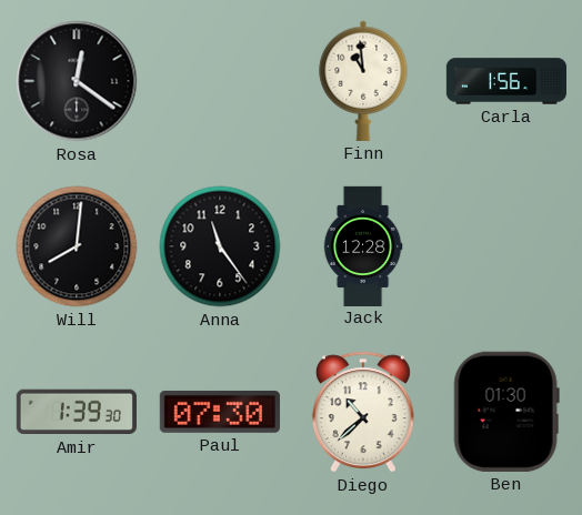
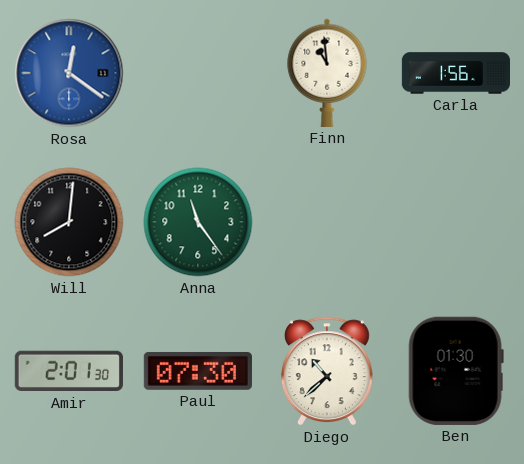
Rosa dial: black -> blue
Anna dial: black -> green
Jack: 12:28 -> none
Amir: 1:39 -> 2:01
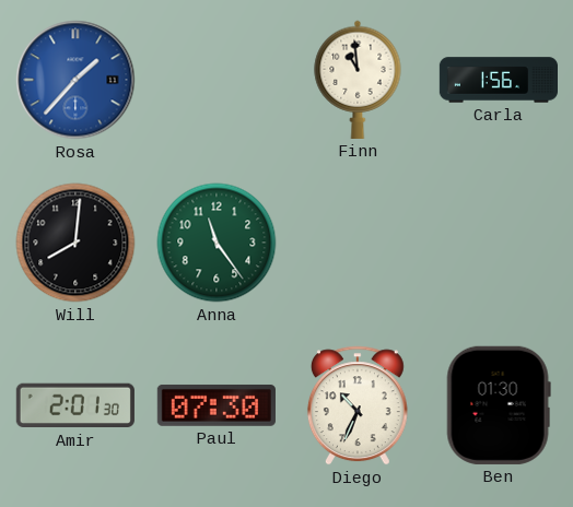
Rosa: 12:21 -> 1:37
Diego: 10:38 -> 10:34
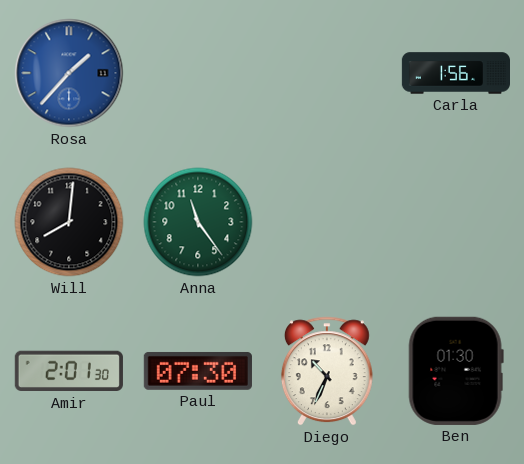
Finn: 10:59 -> none
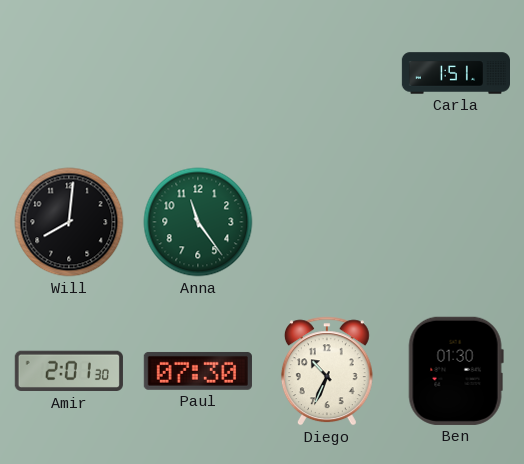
Rosa: 1:37 -> none
Carla: 1:56 -> 1:51
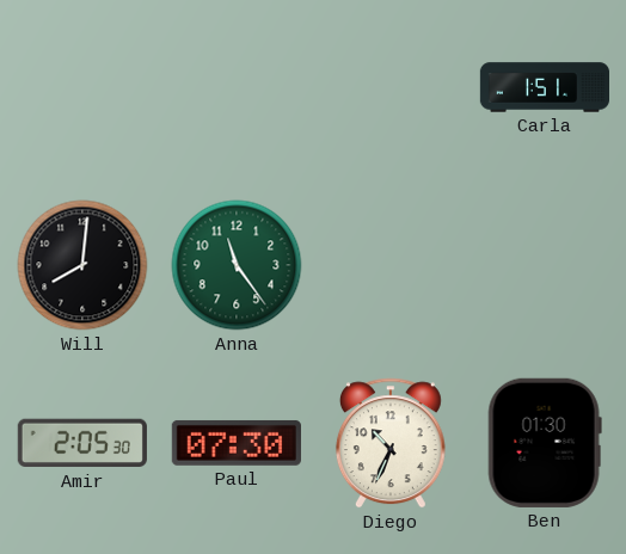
Amir: 2:01 -> 2:05
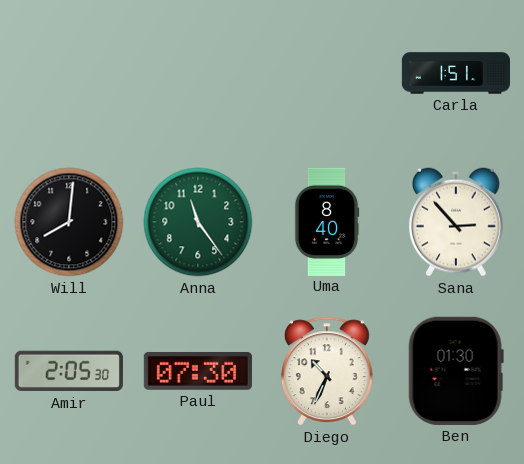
Uma: none -> 8:40
Sana: none -> 2:53
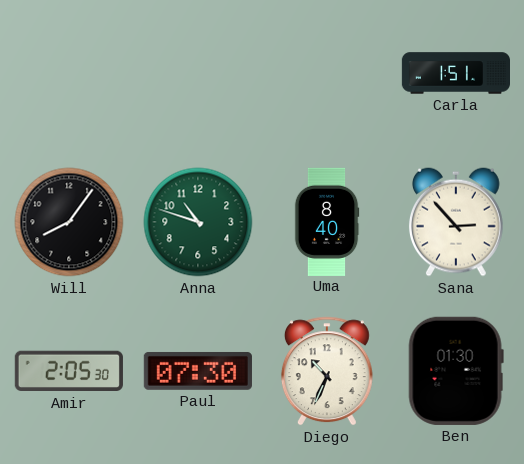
Will: 8:01 -> 8:06
Anna: 11:24 -> 10:48
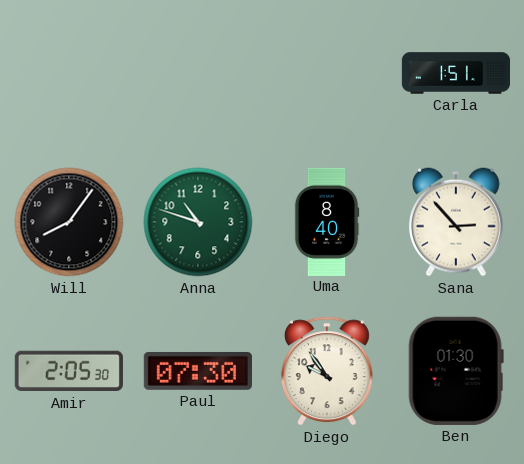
Diego: 10:34 -> 9:54
